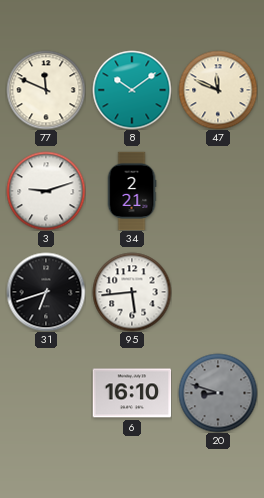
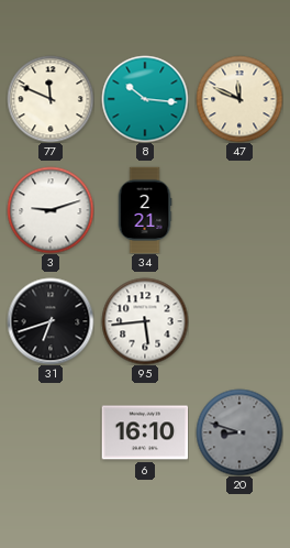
8: 10:09 -> 10:16
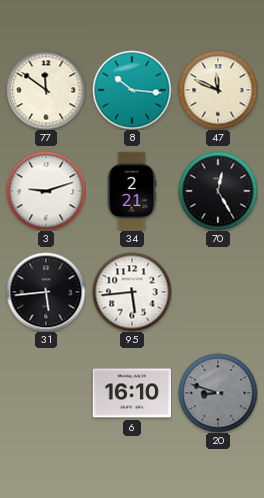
77: 11:49 -> 11:51
70: none -> 12:25
31: 6:42 -> 5:44
